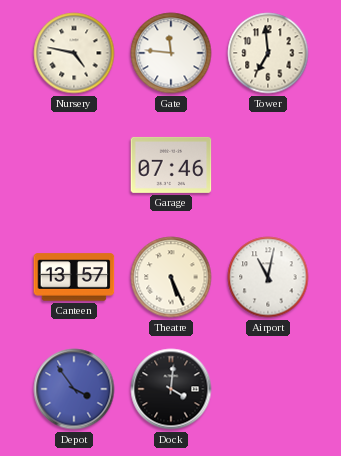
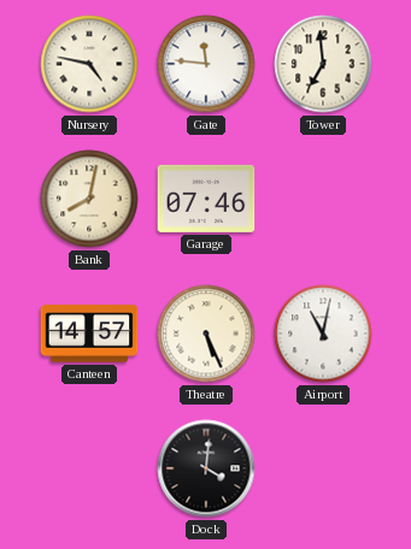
Bank: none -> 8:02
Canteen: 13:57 -> 14:57
Depot: 3:54 -> none
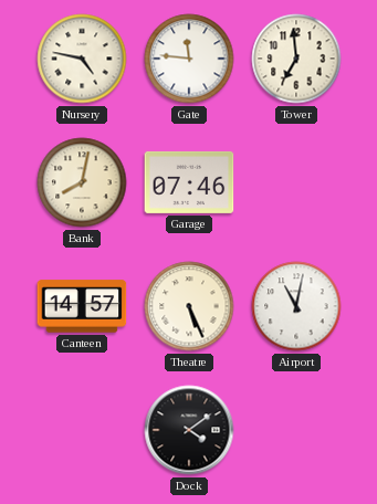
Dock: 4:01 -> 4:09
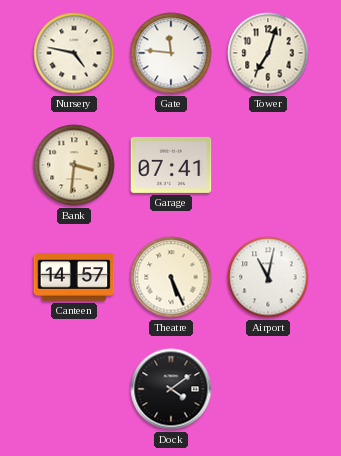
Tower: 6:59 -> 7:03
Bank: 8:02 -> 3:31
Garage: 07:46 -> 07:41
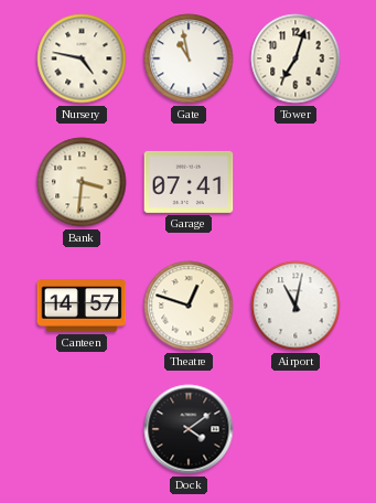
Gate: 11:46 -> 10:58
Theatre: 5:26 -> 12:48
